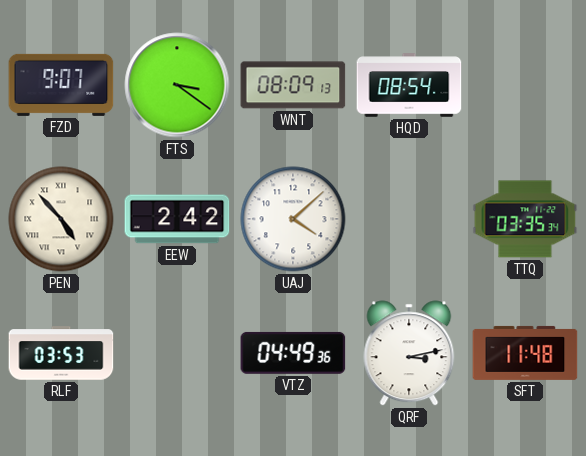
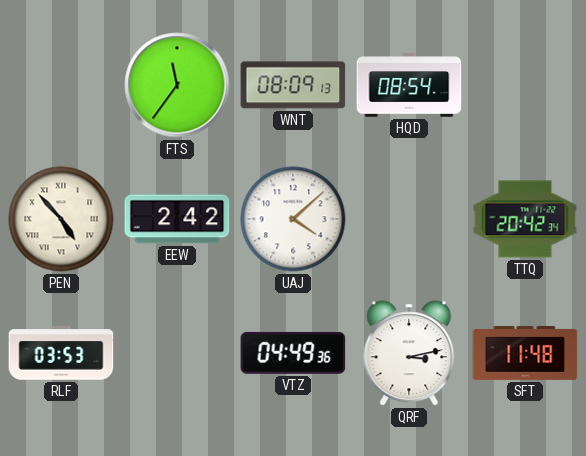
FZD: 9:07 -> none
FTS: 3:21 -> 11:36
TTQ: 03:35 -> 20:42
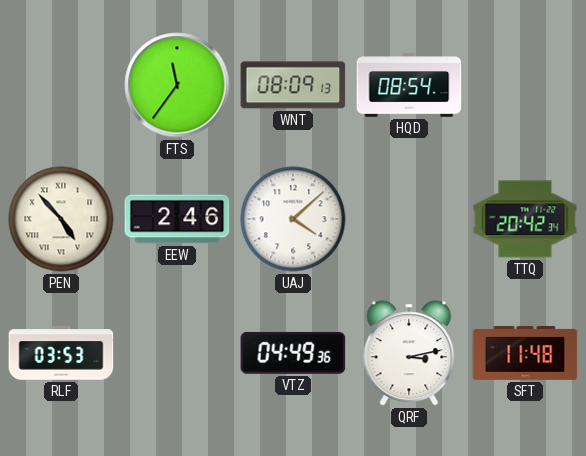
EEW: 2:42 -> 2:46
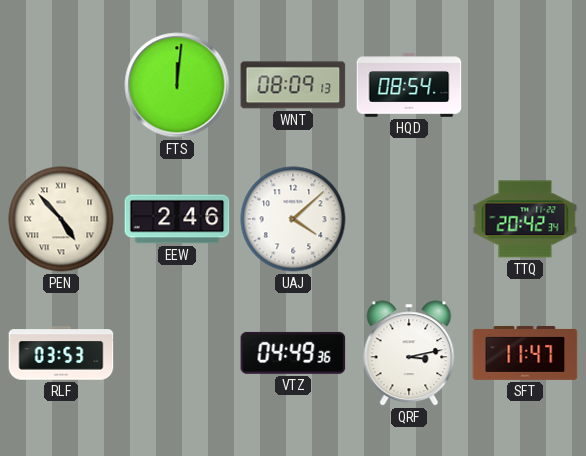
FTS: 11:36 -> 12:01
SFT: 11:48 -> 11:47
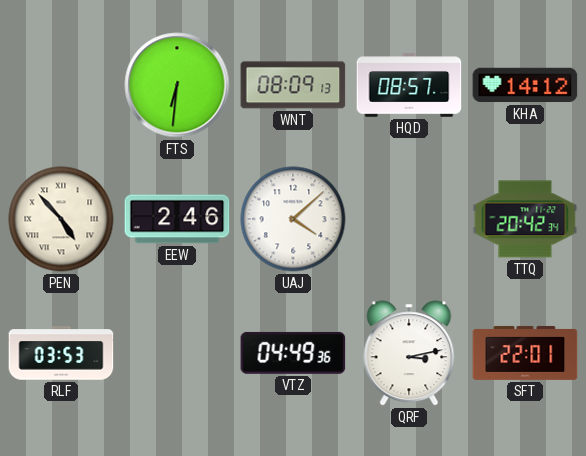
FTS: 12:01 -> 6:31
HQD: 08:54 -> 08:57
KHA: none -> 14:12
SFT: 11:47 -> 22:01
